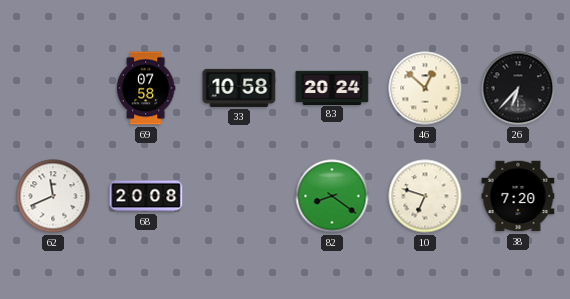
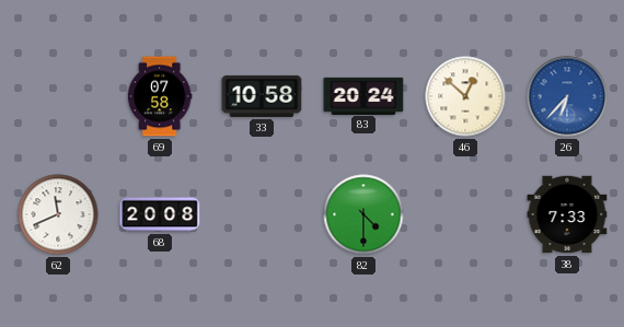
26 dial: black -> blue
82: 8:21 -> 4:30
10: 6:48 -> none
38: 7:20 -> 7:33
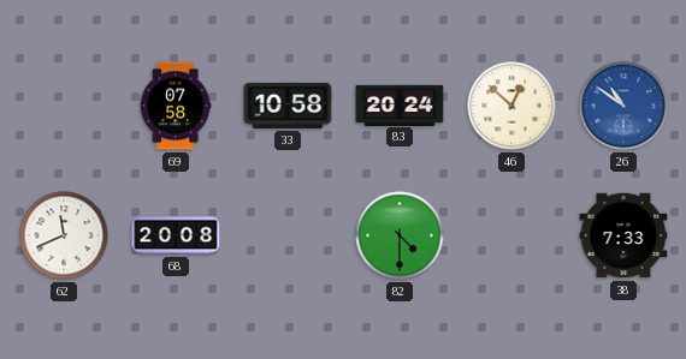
26: 6:37 -> 10:51
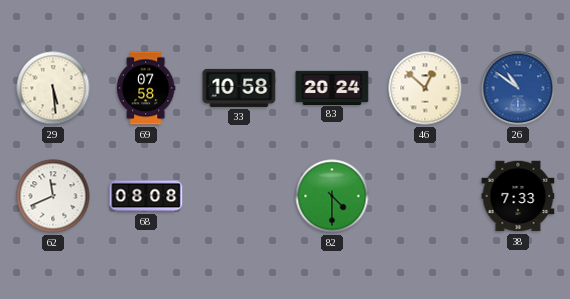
29: none -> 5:29
68: 20:08 -> 08:08
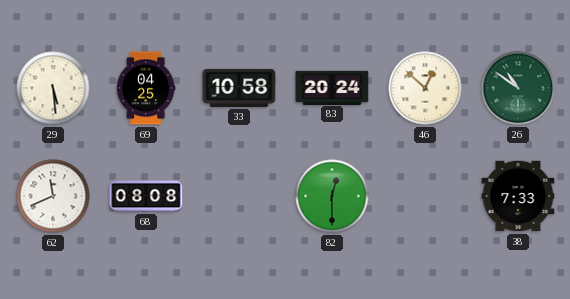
69: 07:58 -> 04:25
26 dial: blue -> green
82: 4:30 -> 12:30
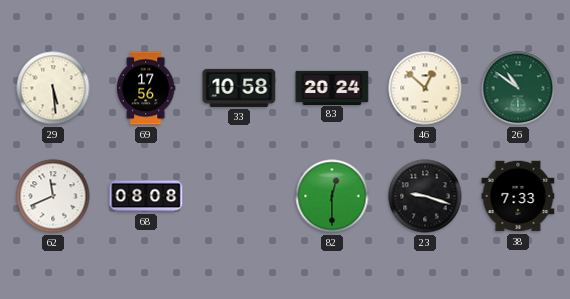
69: 04:25 -> 17:56
23: none -> 9:18
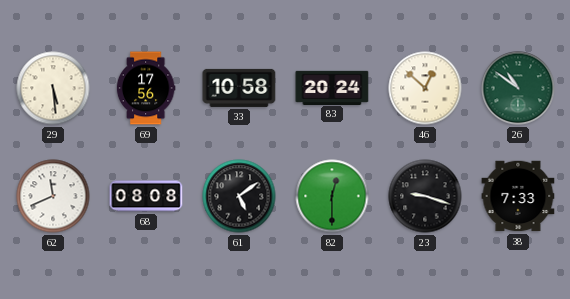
61: none -> 5:09
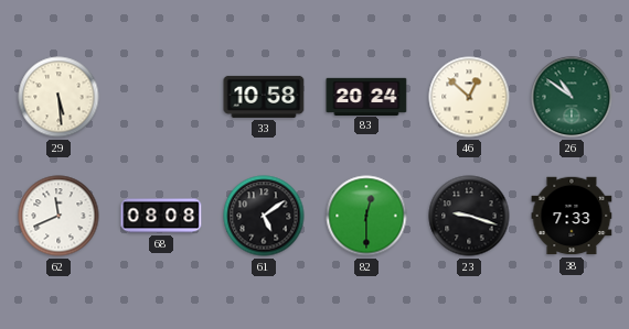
69: 17:56 -> none
